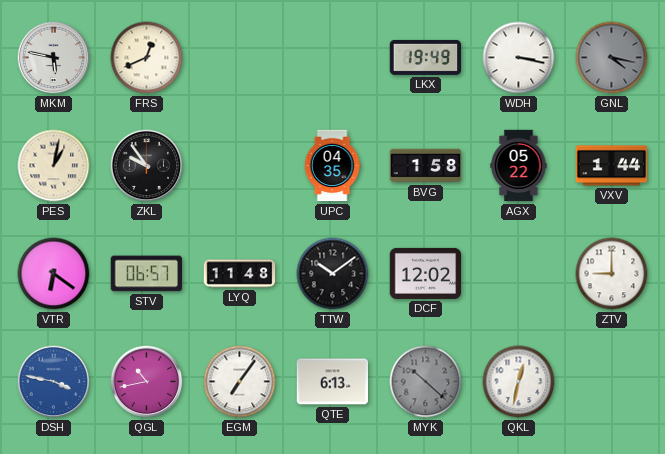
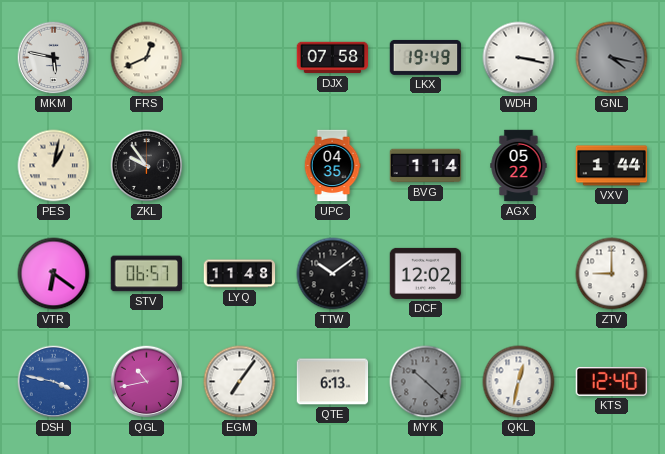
DJX: none -> 07:58
BVG: 1:58 -> 1:14
KTS: none -> 12:40
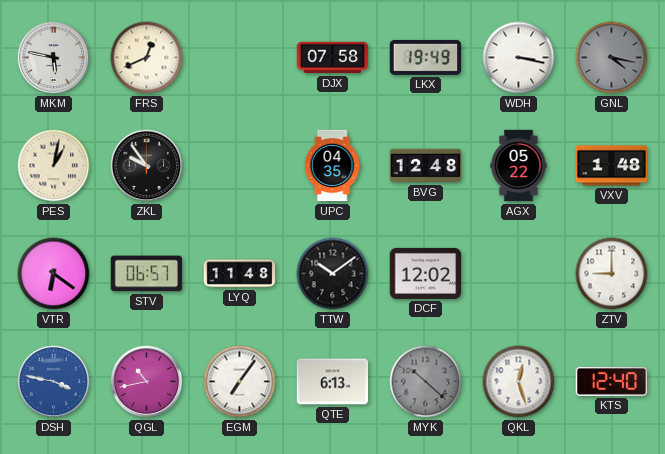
BVG: 1:14 -> 12:48
VXV: 1:44 -> 1:48
QKL: 12:32 -> 12:27
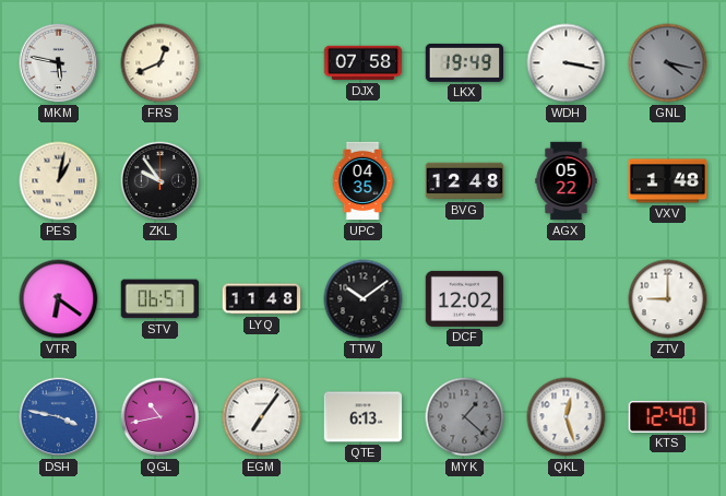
MYK: 10:22 -> 1:22
